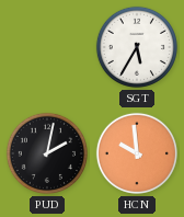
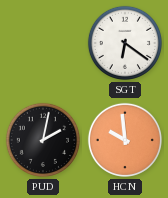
SGT: 5:35 -> 6:21
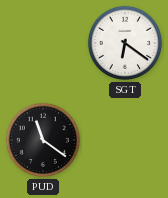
PUD: 2:02 -> 11:21
HCN: 9:59 -> none
